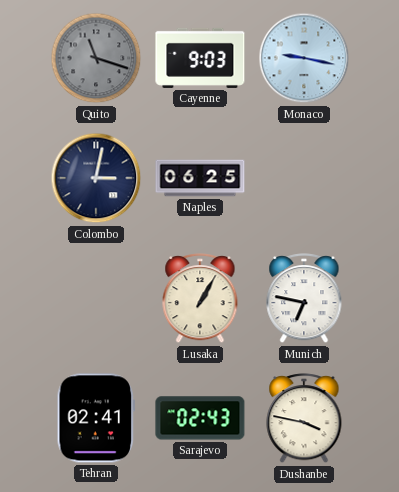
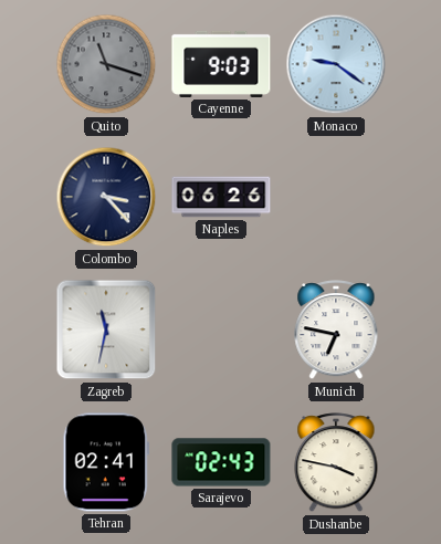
Monaco: 9:17 -> 9:21
Colombo: 3:02 -> 3:23
Naples: 06:25 -> 06:26
Zagreb: none -> 11:32
Lusaka: 1:05 -> none
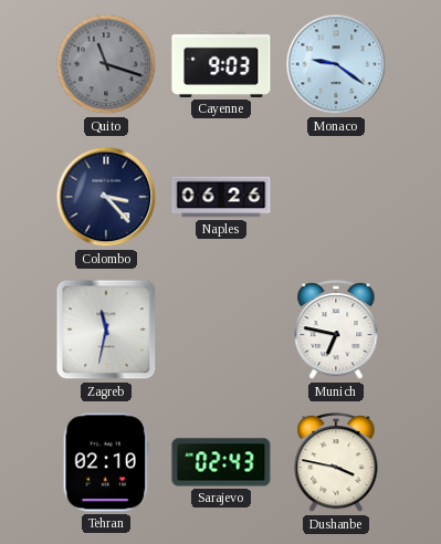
Tehran: 02:41 -> 02:10
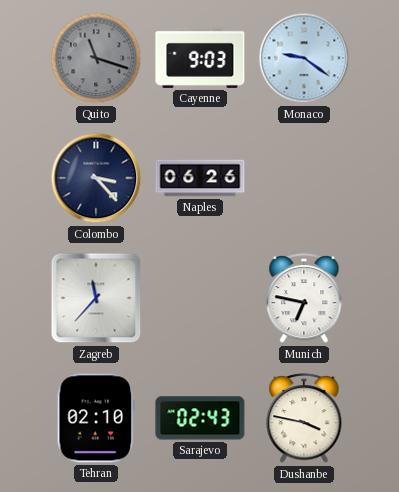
Zagreb: 11:32 -> 11:37
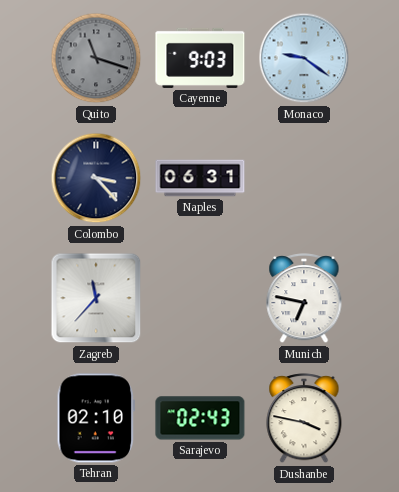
Naples: 06:26 -> 06:31
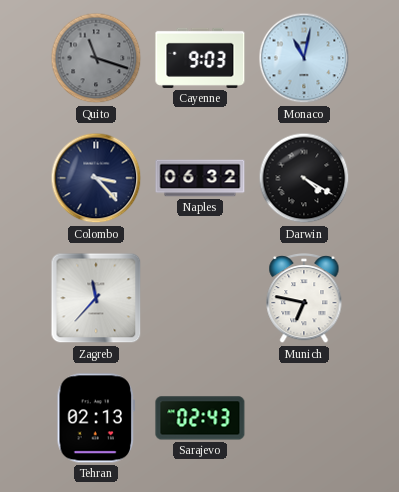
Monaco: 9:21 -> 11:02
Naples: 06:31 -> 06:32
Darwin: none -> 4:20
Tehran: 02:10 -> 02:13
Dushanbe: 3:47 -> none
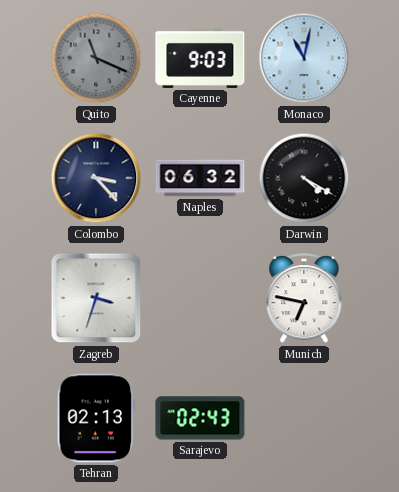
Quito: 11:18 -> 11:19
Zagreb: 11:37 -> 3:33
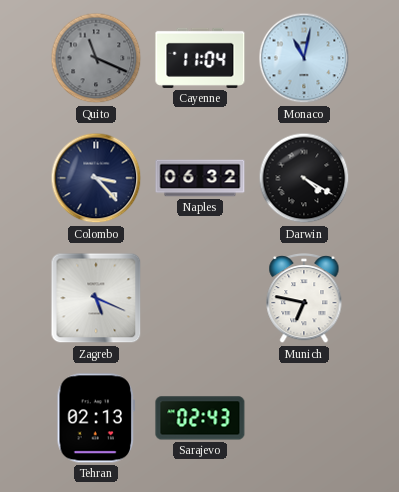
Cayenne: 9:03 -> 11:04
Zagreb: 3:33 -> 5:19
